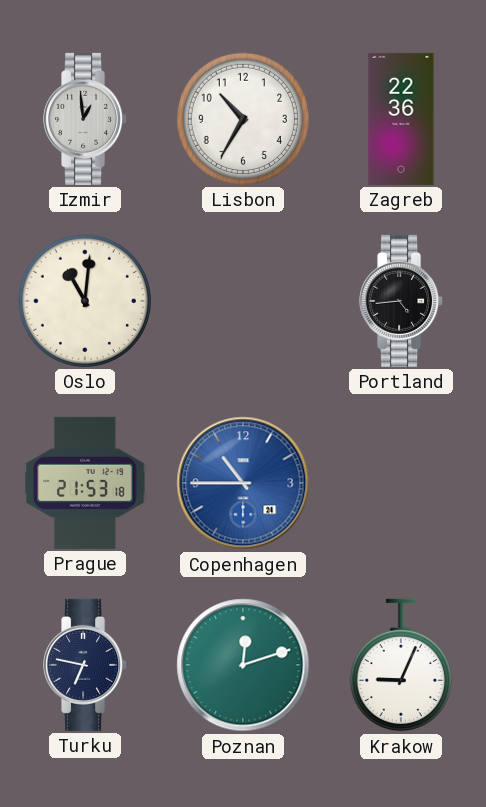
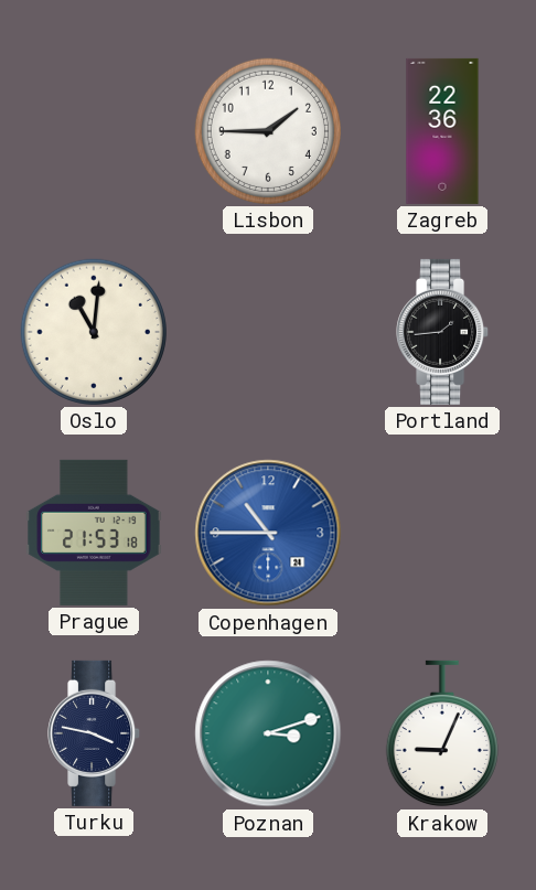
Izmir: 12:59 -> none
Lisbon: 10:35 -> 1:45
Portland: 4:44 -> 1:44
Turku: 6:47 -> 3:47
Poznan: 12:12 -> 3:12
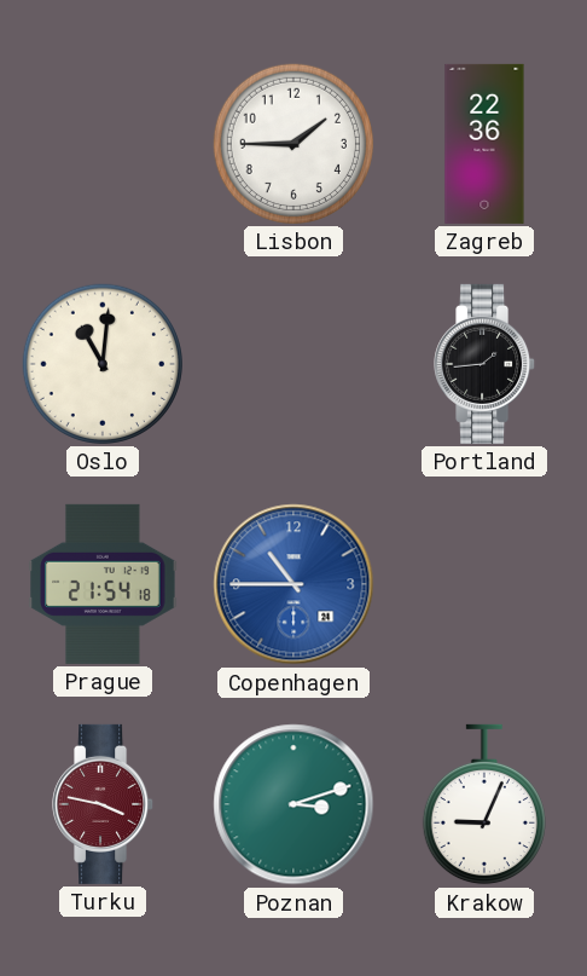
Prague: 21:53 -> 21:54
Turku dial: navy -> burgundy
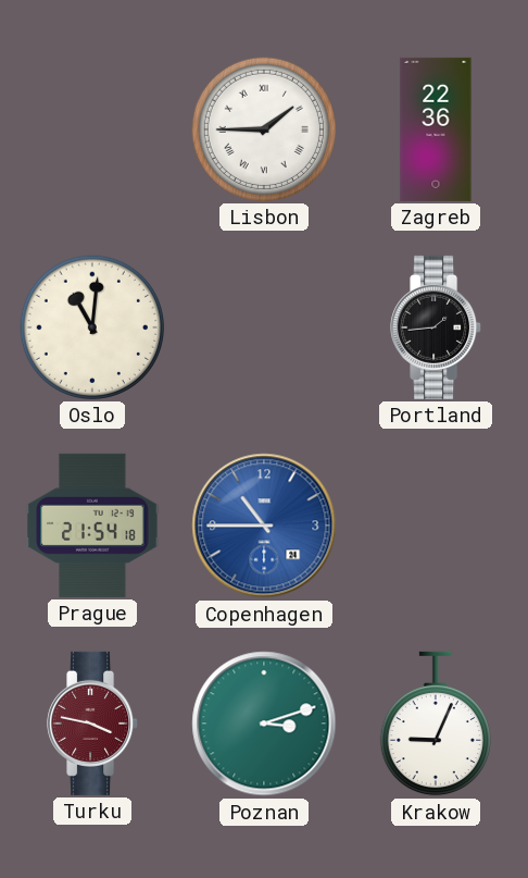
Lisbon numerals: Arabic -> Roman
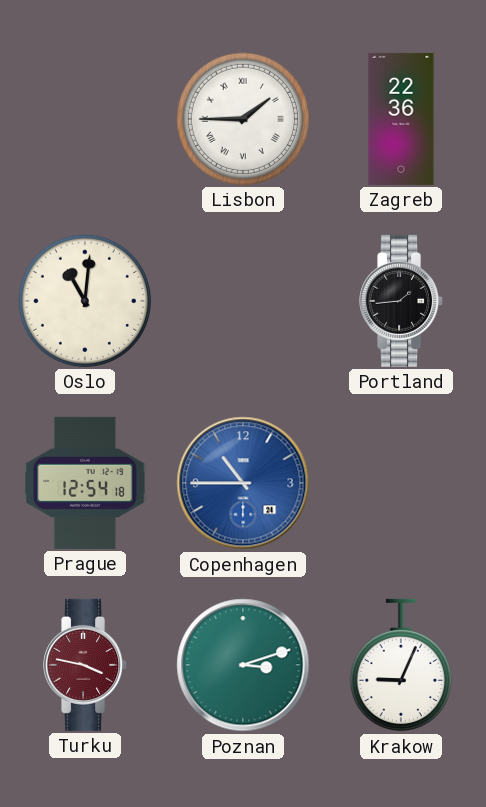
Prague: 21:54 -> 12:54
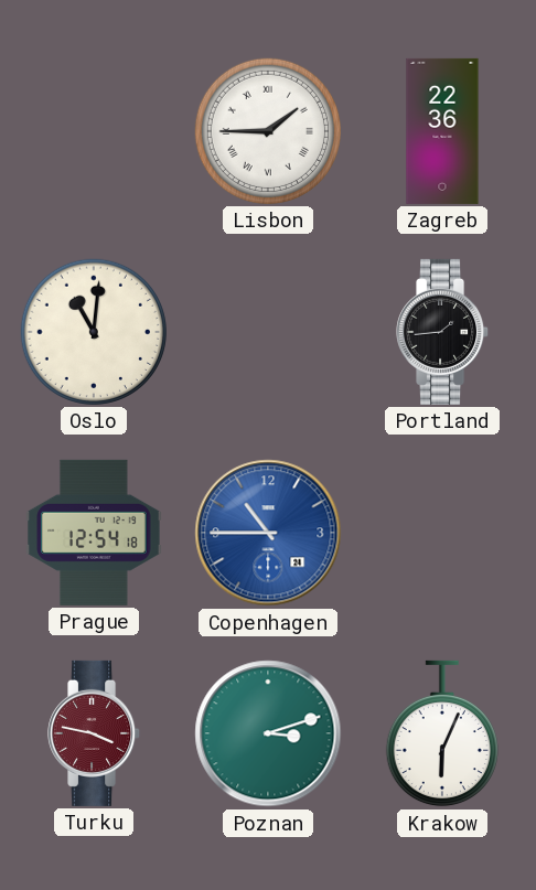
Krakow: 9:04 -> 6:04
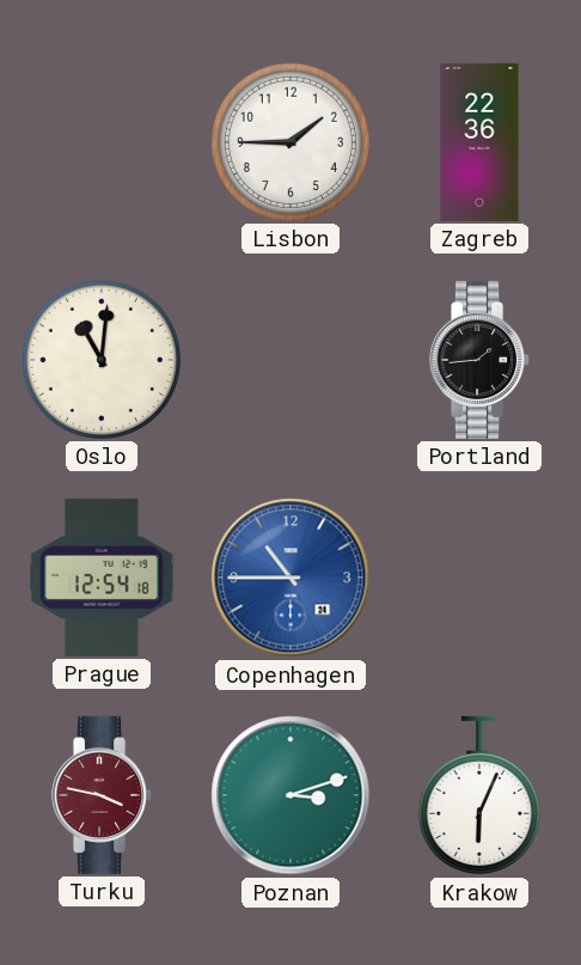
Lisbon numerals: Roman -> Arabic
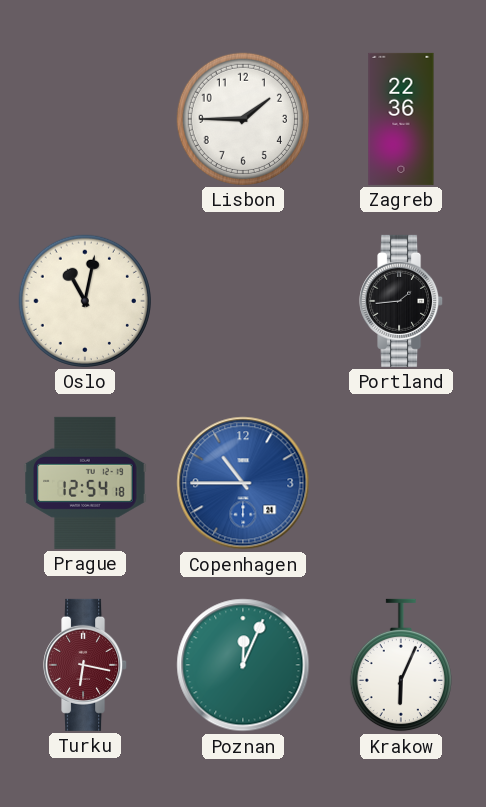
Oslo: 11:01 -> 11:02
Turku: 3:47 -> 6:17
Poznan: 3:12 -> 12:04
